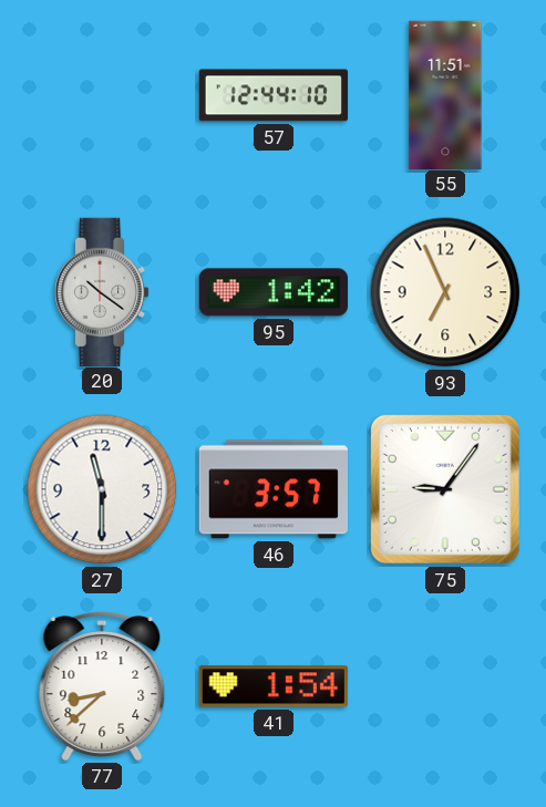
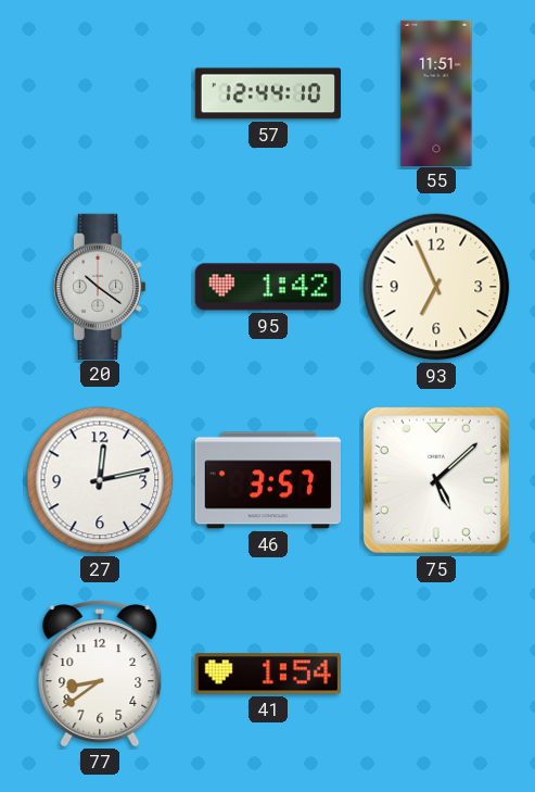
27: 11:30 -> 12:13
75: 9:06 -> 5:08
77: 8:38 -> 8:39
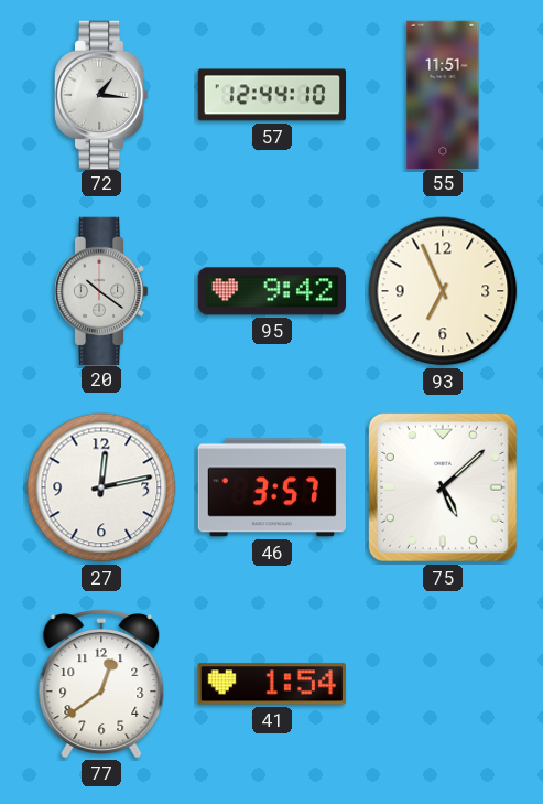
72: none -> 1:16
95: 1:42 -> 9:42
77: 8:39 -> 12:39
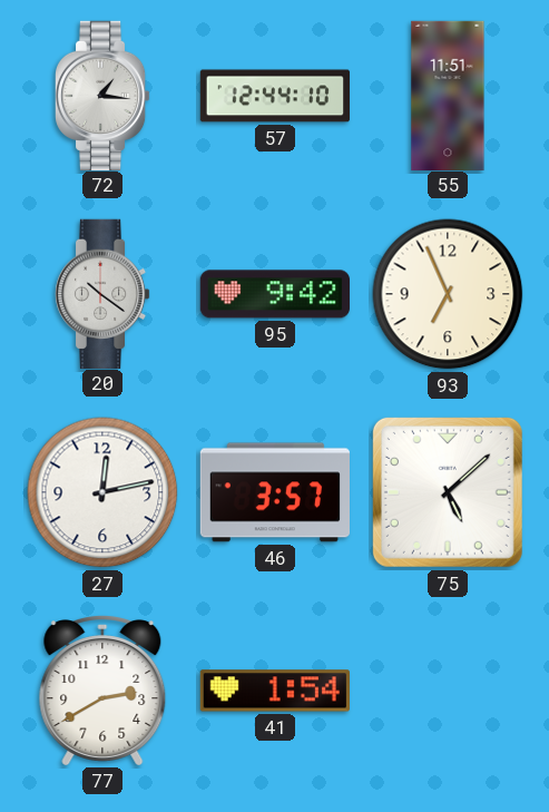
77: 12:39 -> 2:40
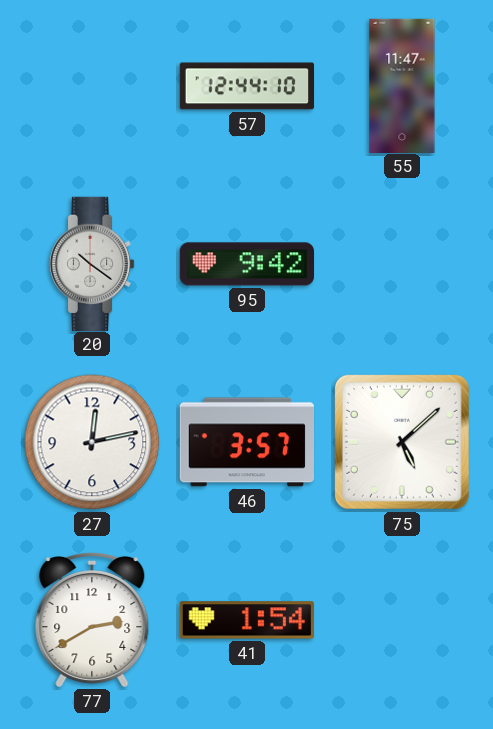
72: 1:16 -> none
55: 11:51 -> 11:47
93: 6:56 -> none
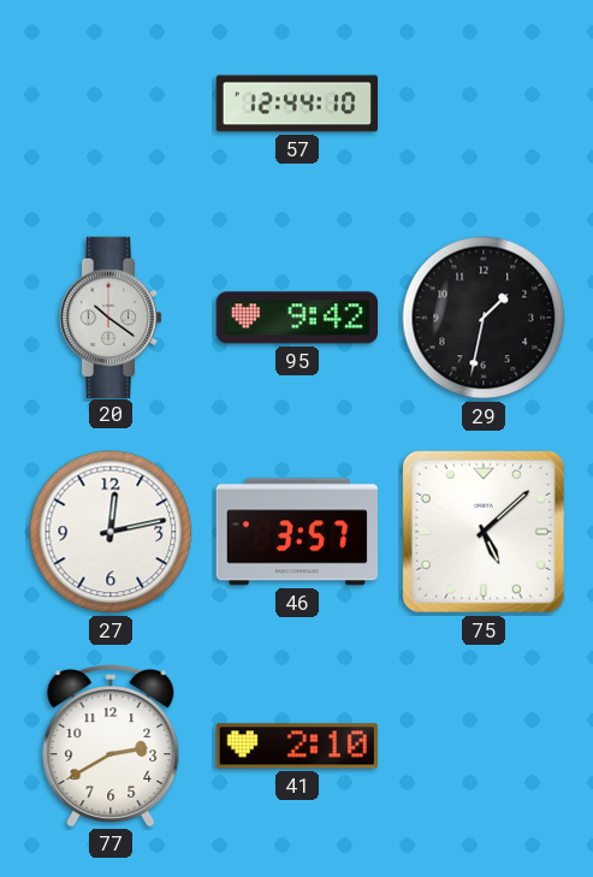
55: 11:47 -> none
29: none -> 1:32
41: 1:54 -> 2:10
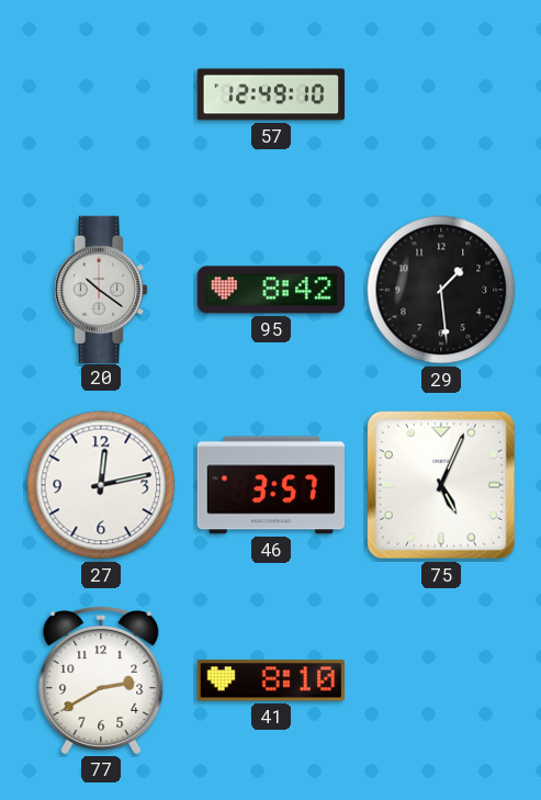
57: 12:44 -> 12:49
95: 9:42 -> 8:42
29: 1:32 -> 1:29
75: 5:08 -> 5:04
41: 2:10 -> 8:10
